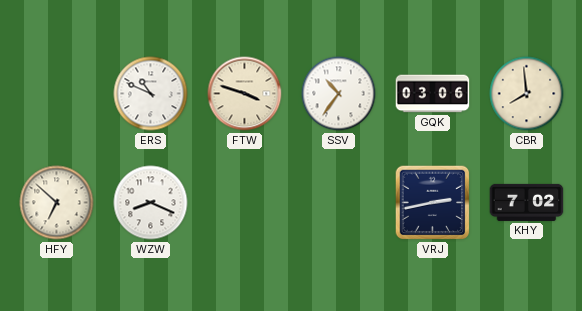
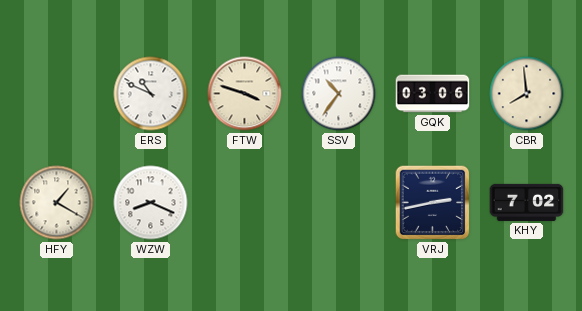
HFY: 6:52 -> 1:20
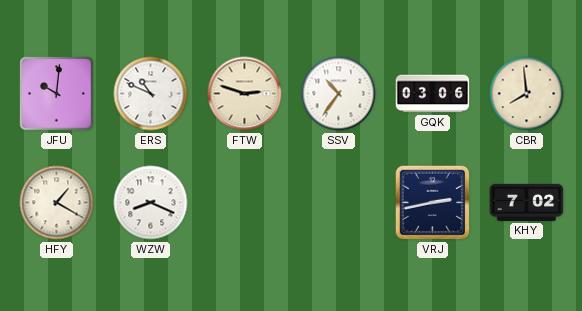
JFU: none -> 10:01
FTW: 3:48 -> 2:48
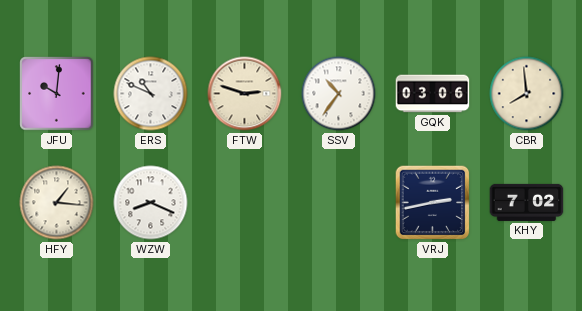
HFY: 1:20 -> 1:16
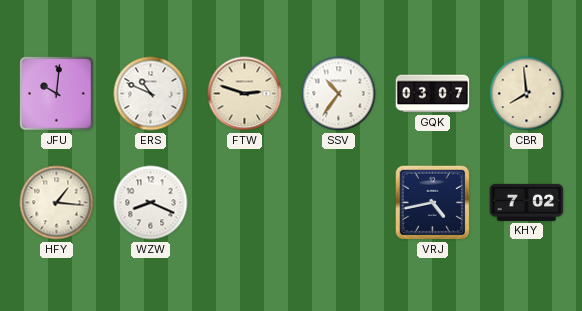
GQK: 03:06 -> 03:07
VRJ: 2:43 -> 4:43
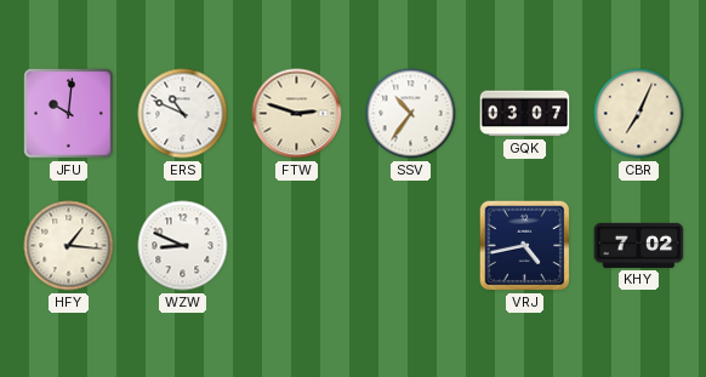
CBR: 7:59 -> 7:04
WZW: 8:19 -> 8:49
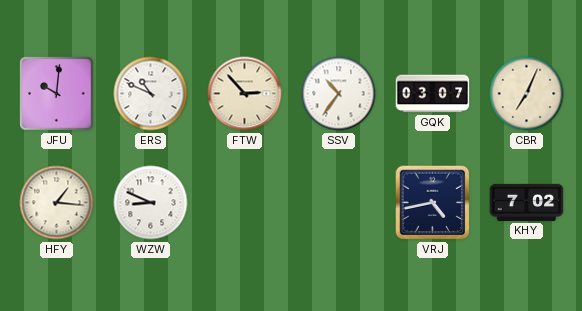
FTW: 2:48 -> 2:53
